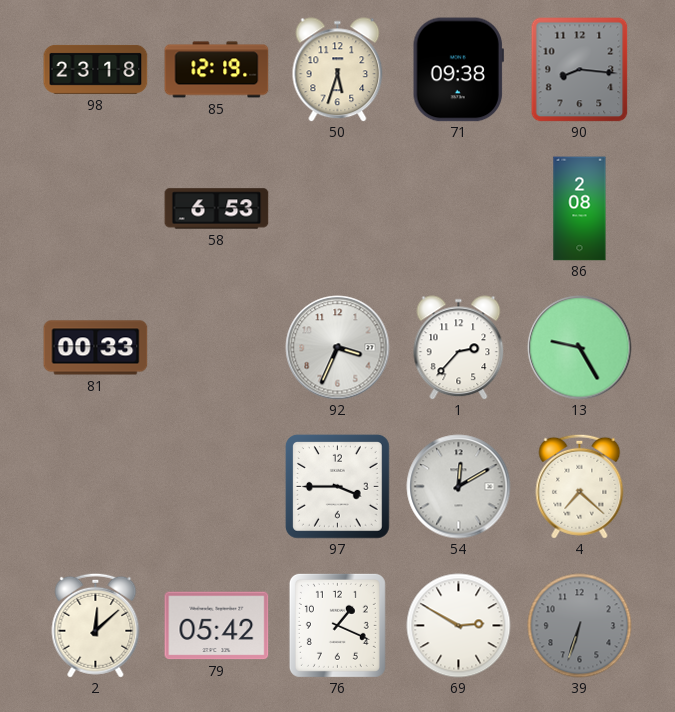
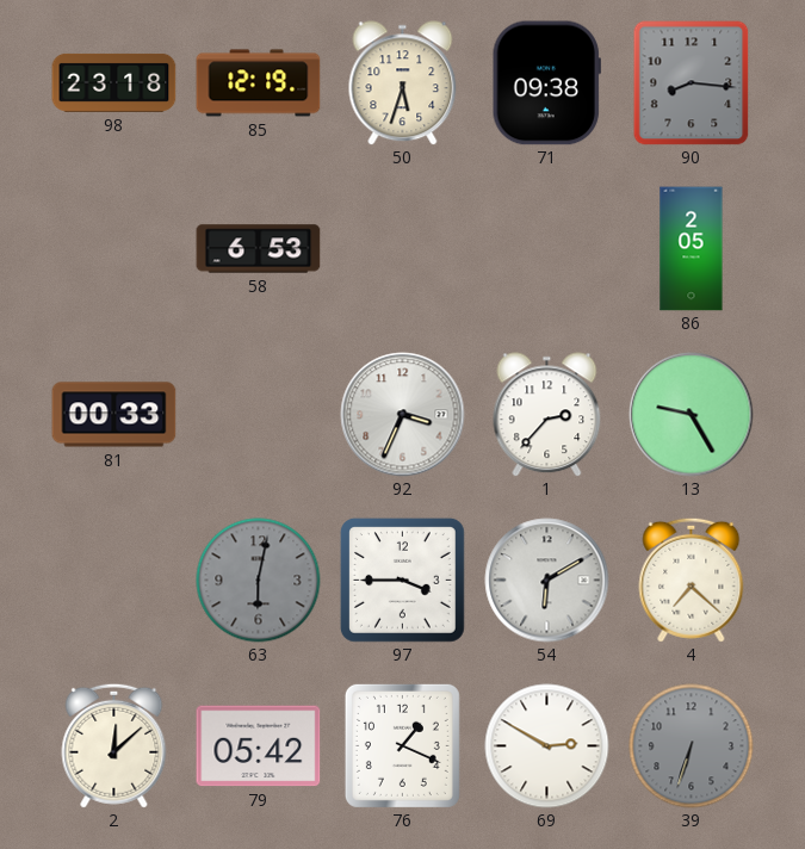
86: 2:08 -> 2:05
63: none -> 6:02
54: 12:10 -> 6:10
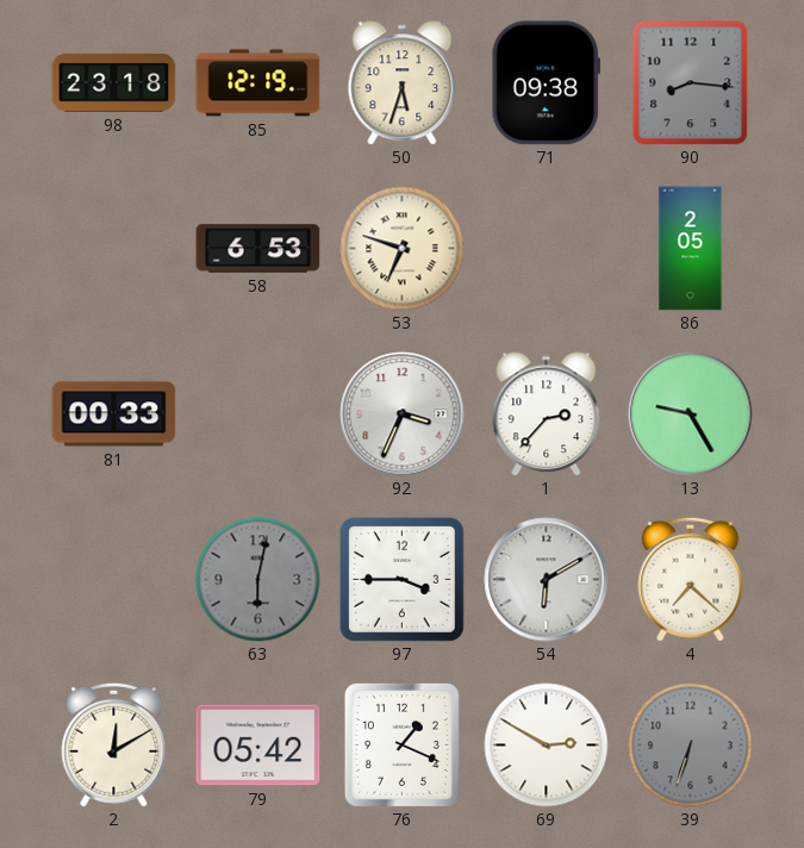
53: none -> 6:48
2: 12:08 -> 12:10
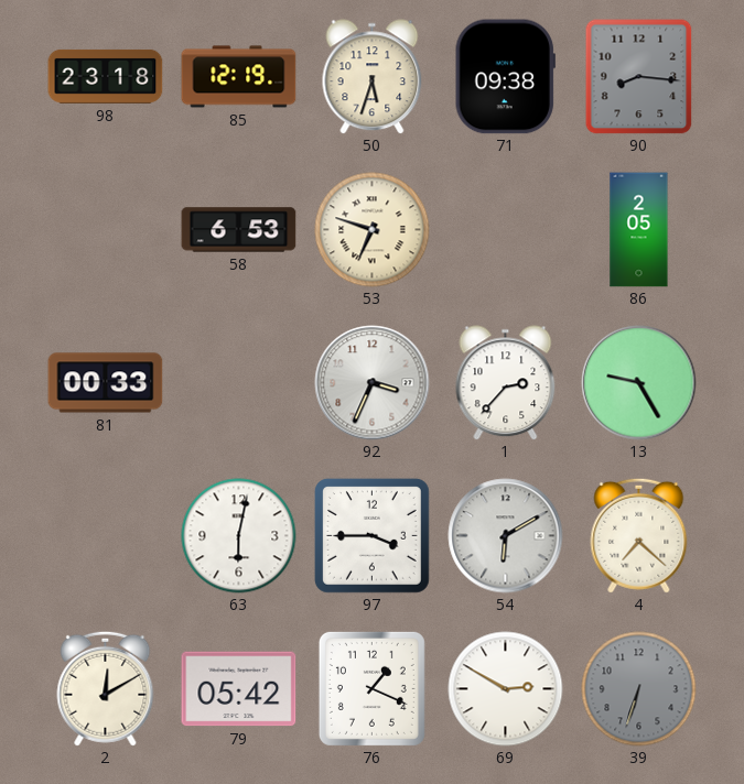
63 dial: grey -> white
